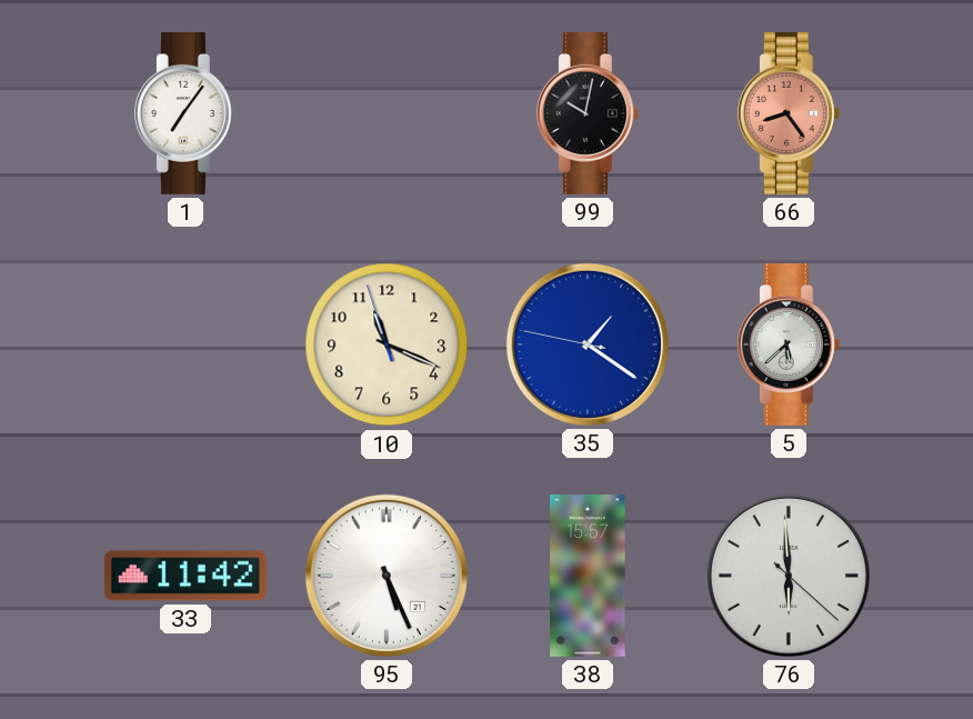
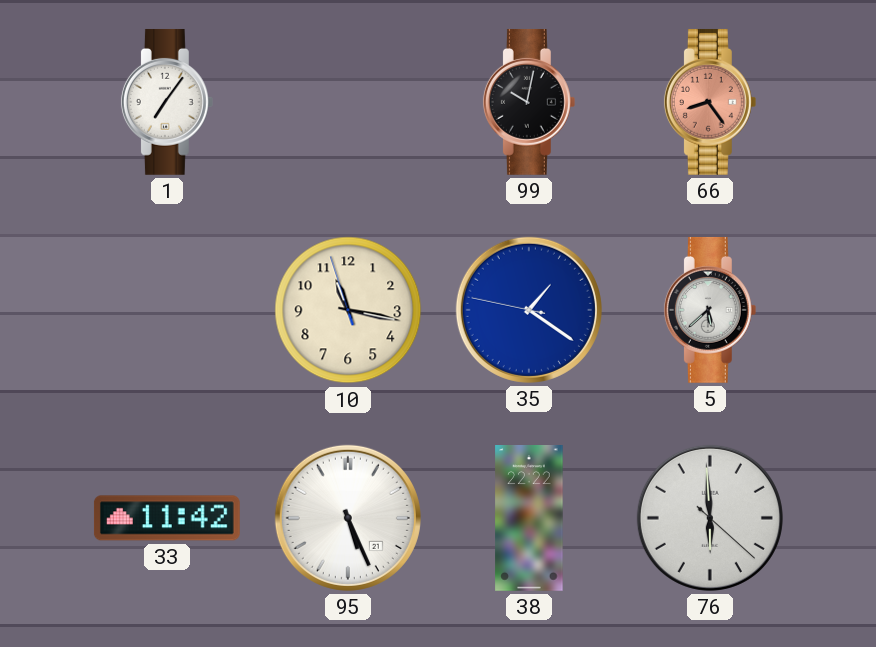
10: 11:18 -> 11:16
38: 15:57 -> 22:22
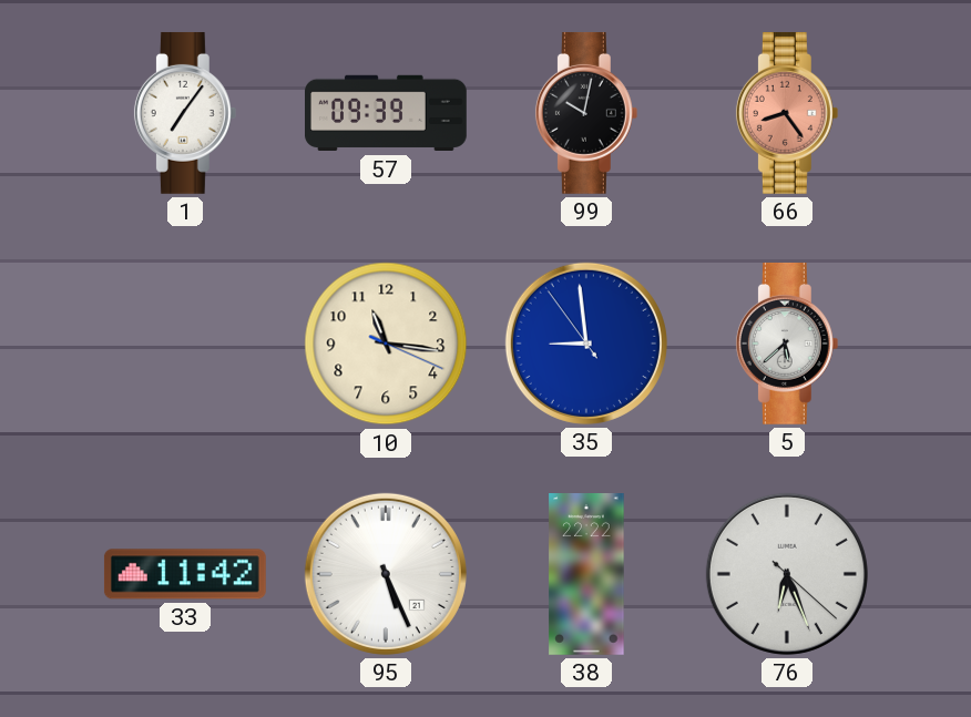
57: none -> 09:39
10: 11:16:57 -> 11:16:19
35: 1:20 -> 8:58
76: 5:59 -> 6:26
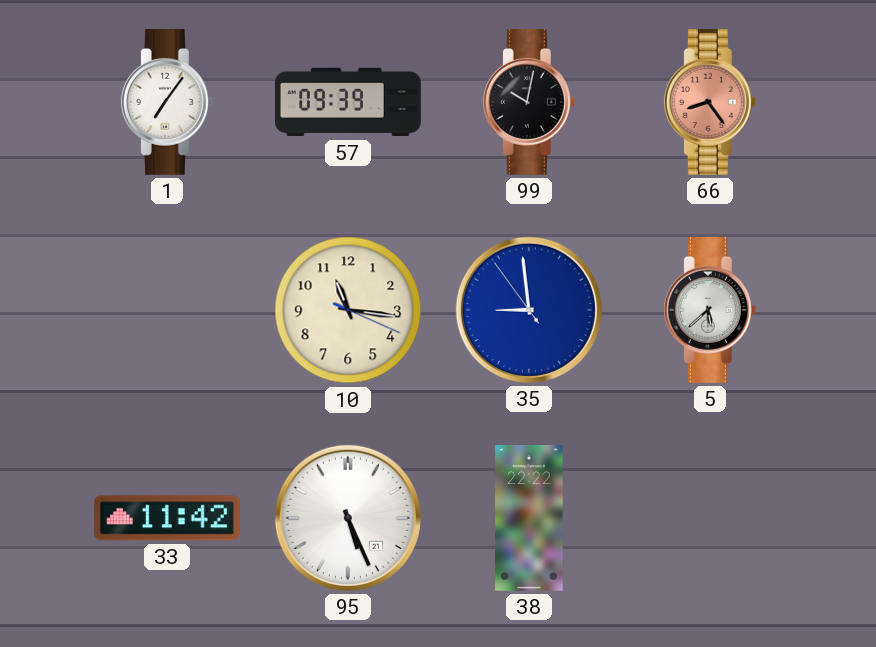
76: 6:26 -> none
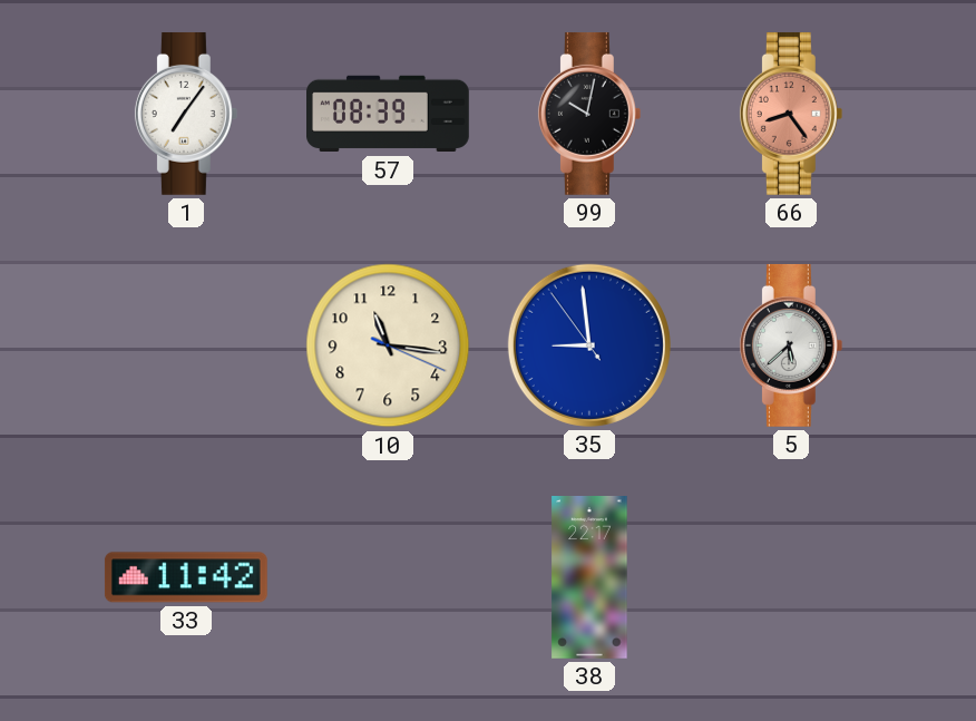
57: 09:39 -> 08:39
95: 5:26 -> none
38: 22:22 -> 22:17
